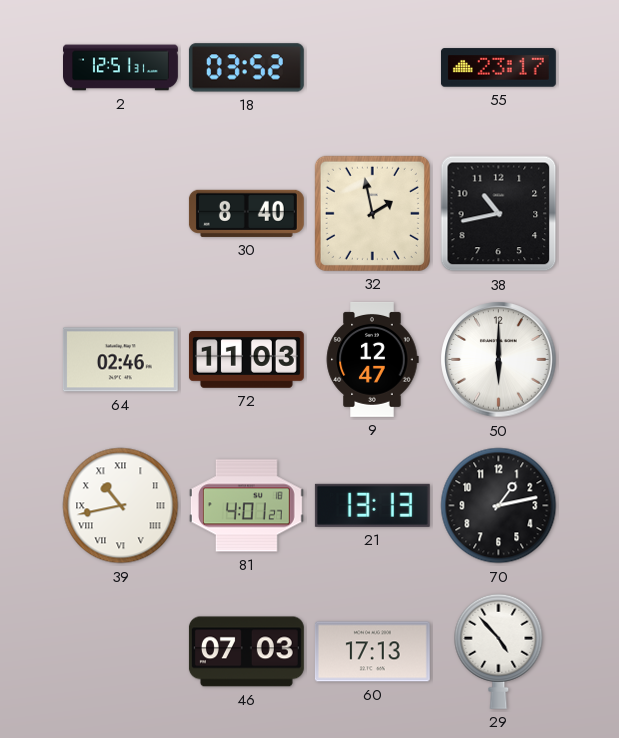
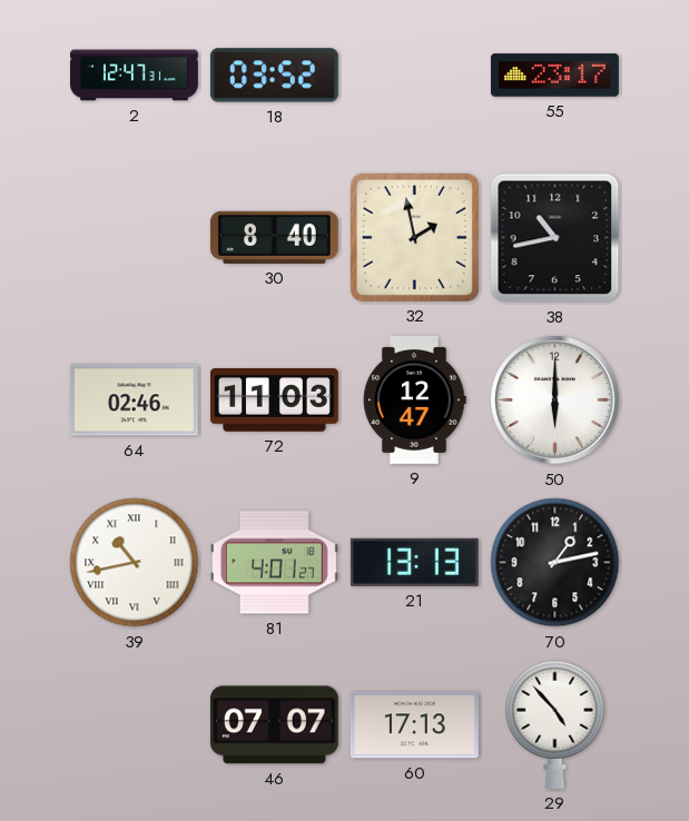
2: 12:51 -> 12:47
46: 07:03 -> 07:07
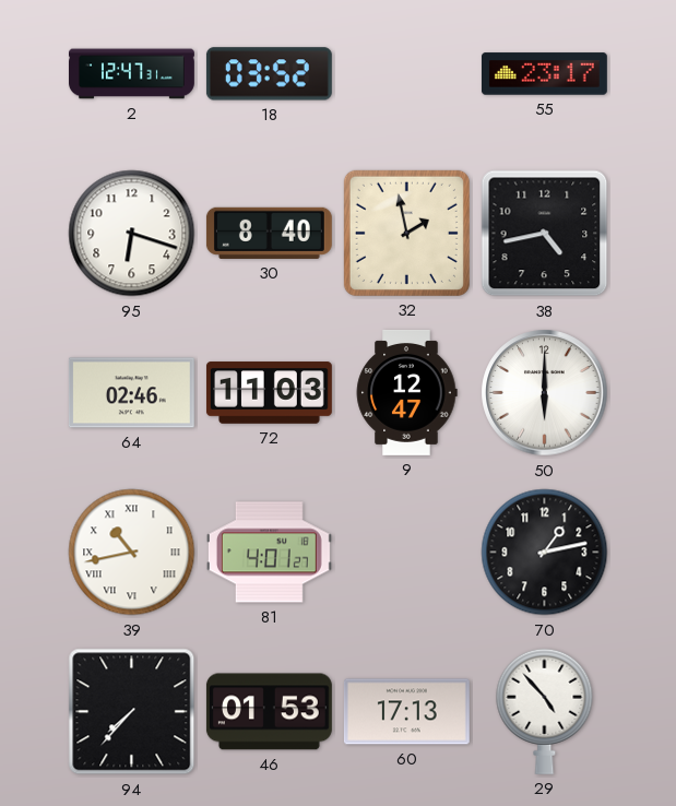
95: none -> 6:18
38: 10:43 -> 4:43
21: 13:13 -> none
94: none -> 7:37
46: 07:07 -> 01:53
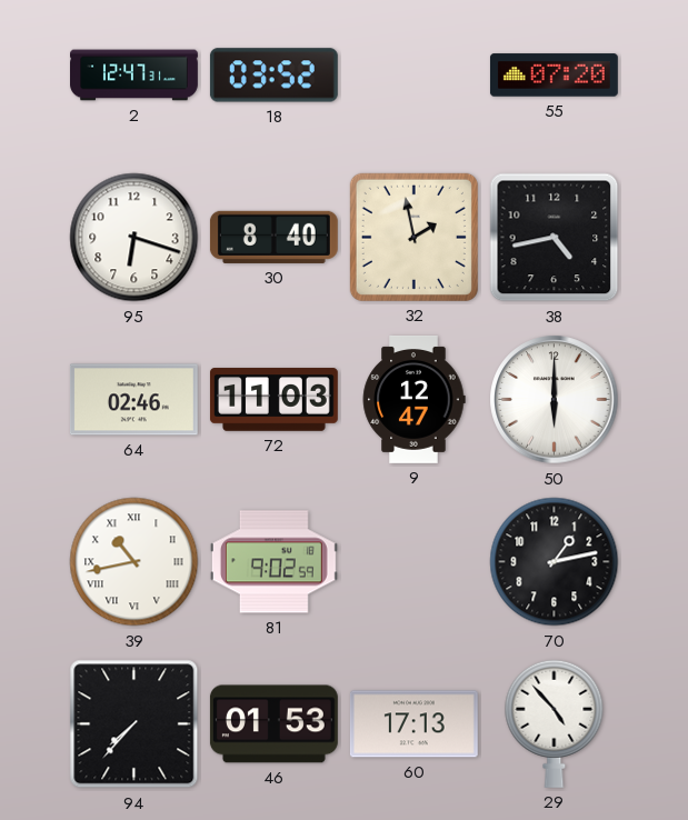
55: 23:17 -> 07:20
81: 4:01 -> 9:02
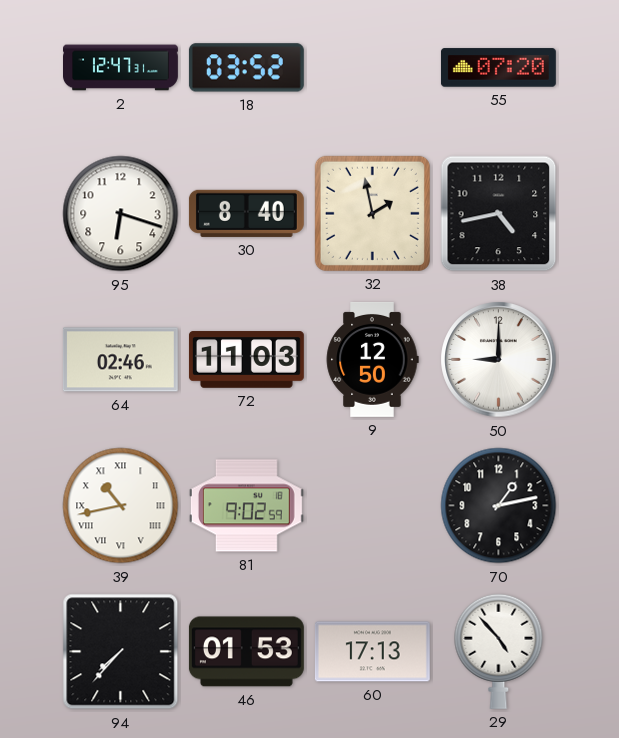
9: 12:47 -> 12:50
50: 6:00 -> 9:00
